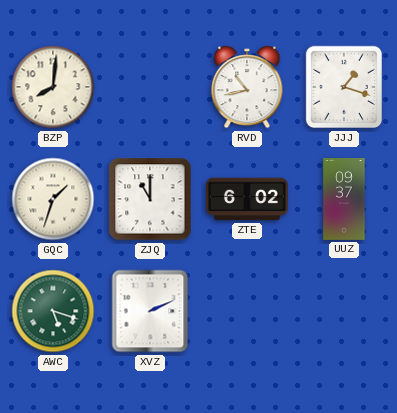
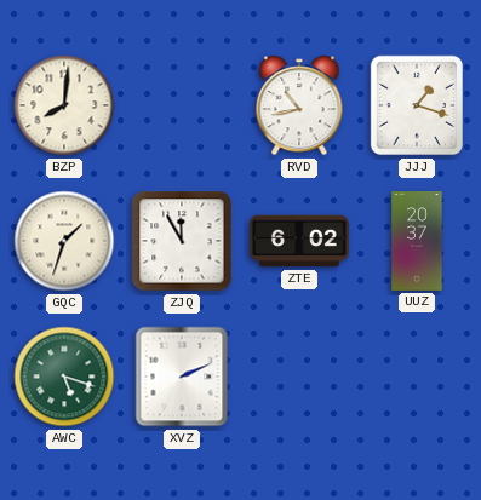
ZJQ: 11:00 -> 11:55
UUZ: 09:37 -> 20:37
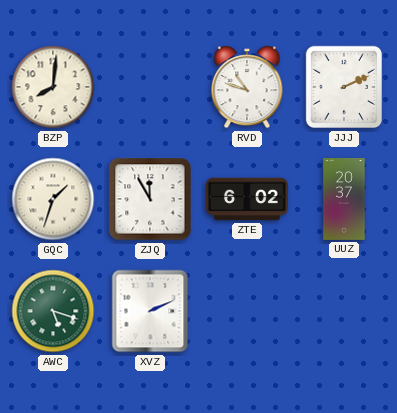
RVD: 10:43 -> 10:48
JJJ: 1:18 -> 2:11
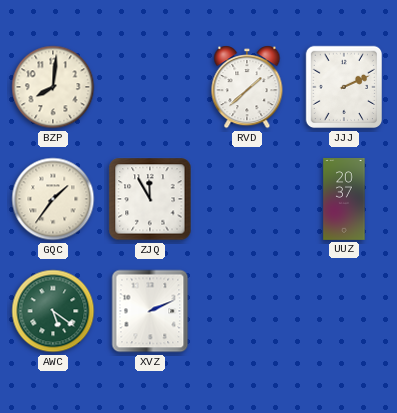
RVD: 10:48 -> 1:38
GQC: 1:33 -> 1:36
ZTE: 6:02 -> none
AWC: 5:18 -> 5:21
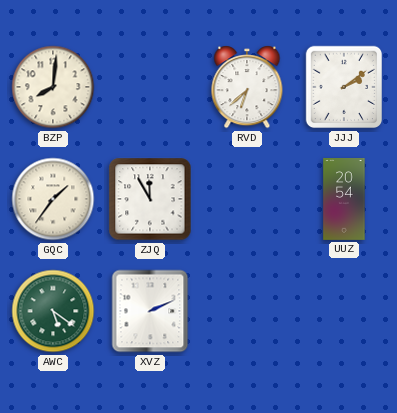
RVD: 1:38 -> 6:38
JJJ: 2:11 -> 2:09
UUZ: 20:37 -> 20:54
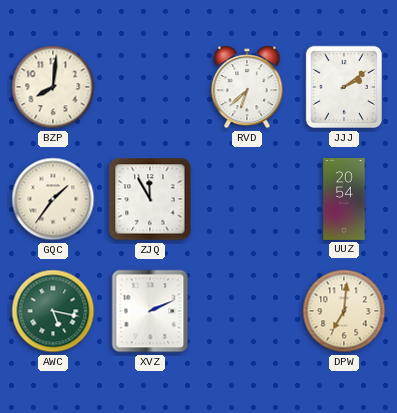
AWC: 5:21 -> 5:17
DPW: none -> 7:01
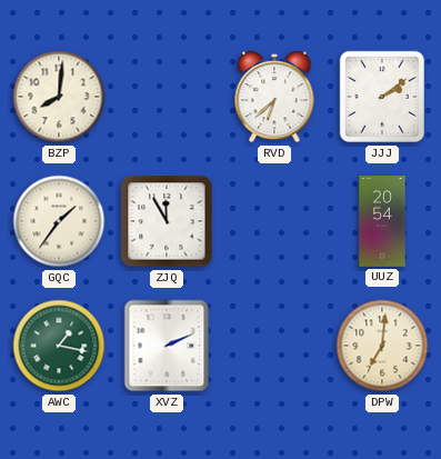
AWC: 5:17 -> 1:17
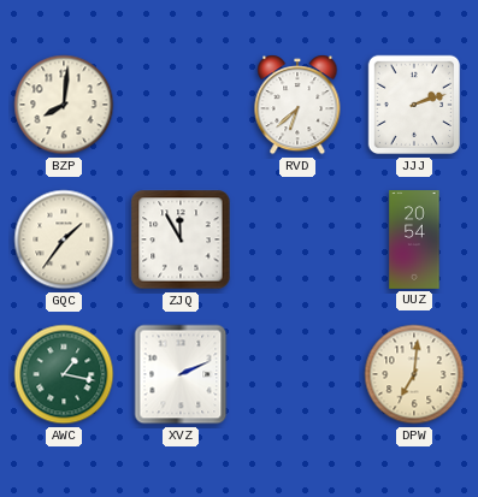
JJJ: 2:09 -> 2:12
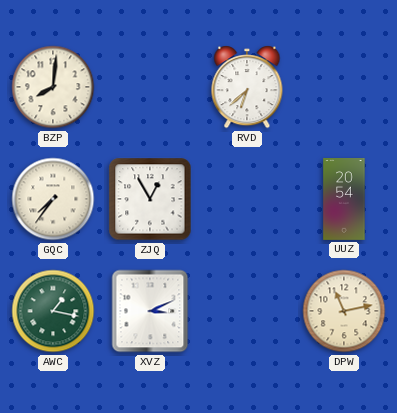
JJJ: 2:12 -> none
GQC: 1:36 -> 7:36
ZJQ: 11:55 -> 12:55
XVZ: 2:11 -> 3:11
DPW: 7:01 -> 11:13
